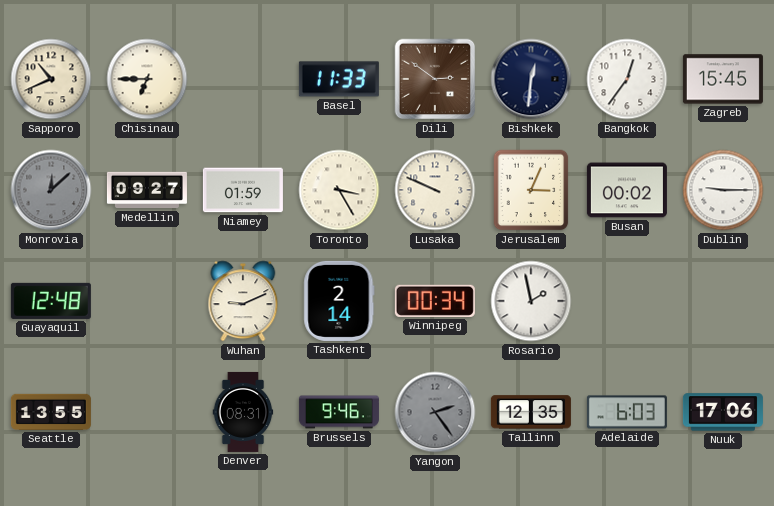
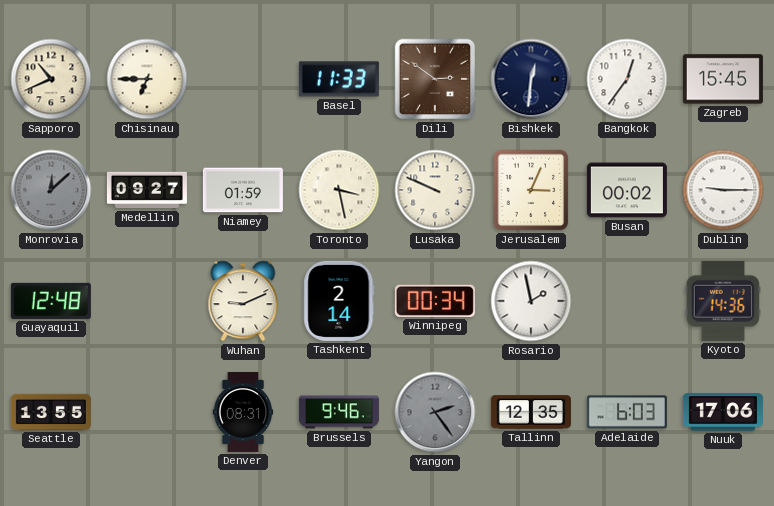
Toronto: 3:25 -> 3:28
Kyoto: none -> 14:36
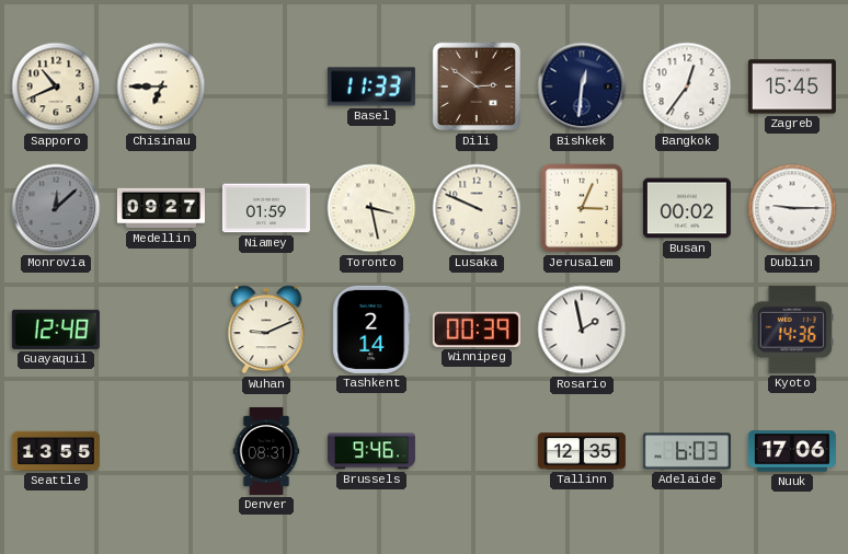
Winnipeg: 00:34 -> 00:39
Yangon: 2:24 -> none
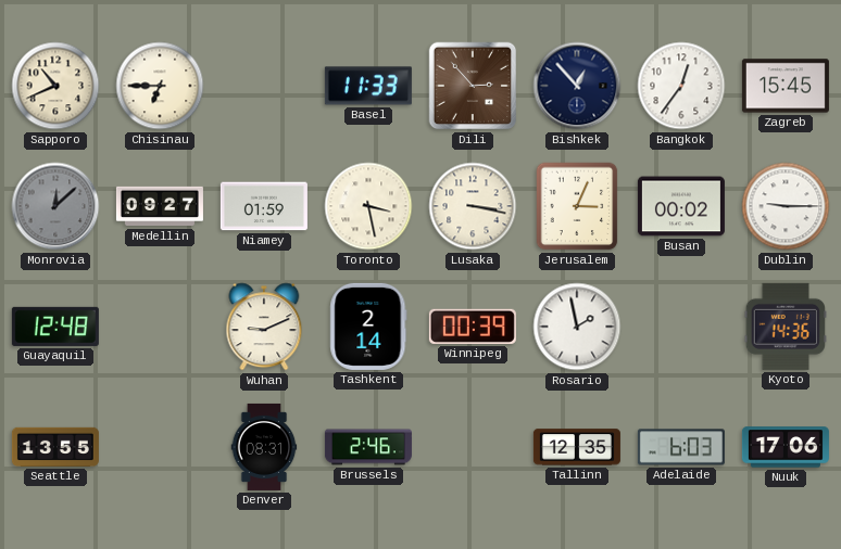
Dili: 2:51 -> 2:53
Bishkek: 12:31 -> 12:53
Lusaka: 9:49 -> 3:17
Brussels: 9:46 -> 2:46
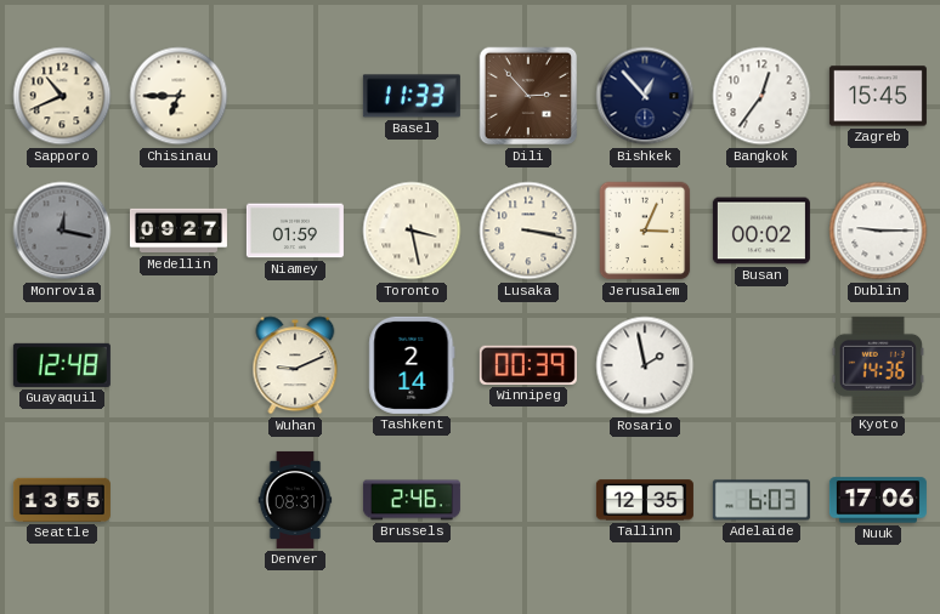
Monrovia: 12:08 -> 12:17
